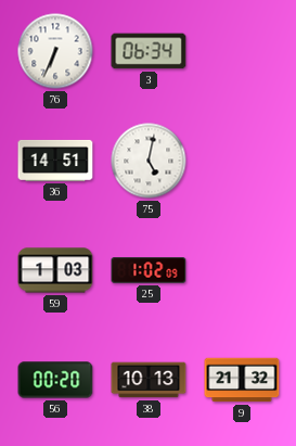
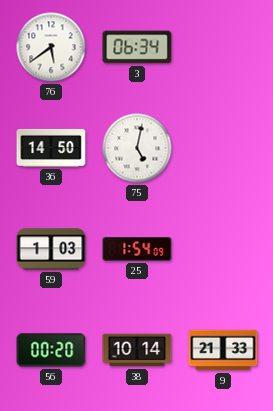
76: 6:34 -> 5:39
36: 14:51 -> 14:50
25: 1:02 -> 1:54
38: 10:13 -> 10:14
9: 21:32 -> 21:33
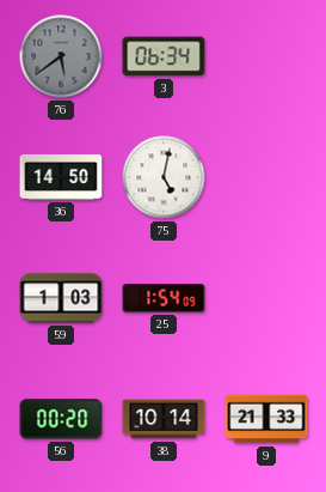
76 dial: white -> grey
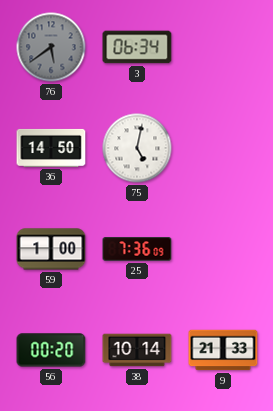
59: 1:03 -> 1:00
25: 1:54 -> 7:36
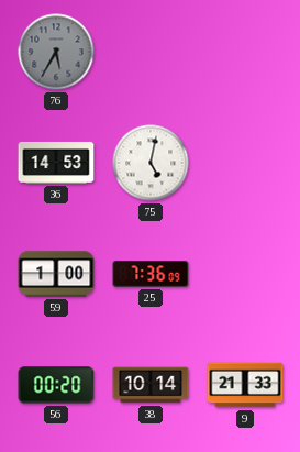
76: 5:39 -> 5:35
3: 06:34 -> none
36: 14:50 -> 14:53
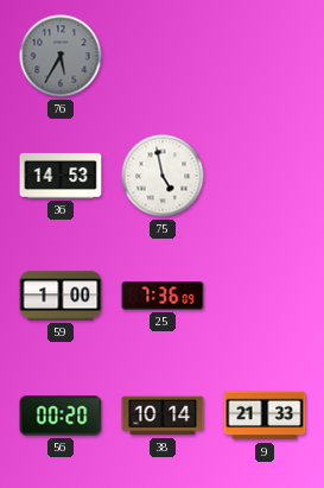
75: 5:02 -> 4:58
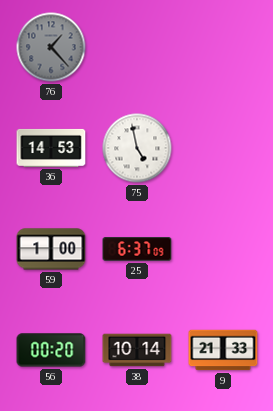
76: 5:35 -> 1:23
25: 7:36 -> 6:37
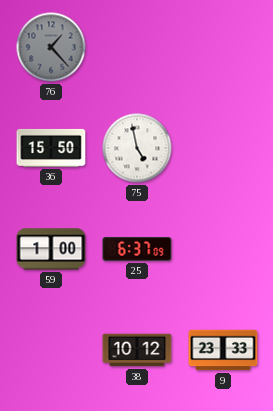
36: 14:53 -> 15:50
56: 00:20 -> none
38: 10:14 -> 10:12
9: 21:33 -> 23:33
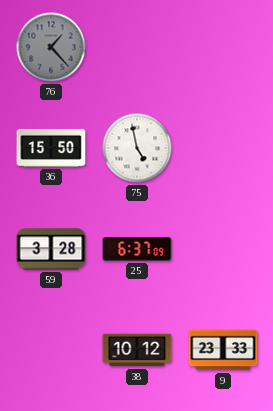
59: 1:00 -> 3:28
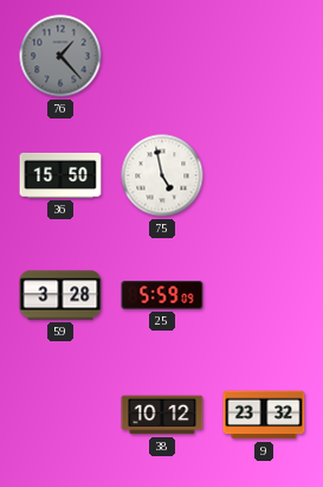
25: 6:37 -> 5:59
9: 23:33 -> 23:32
